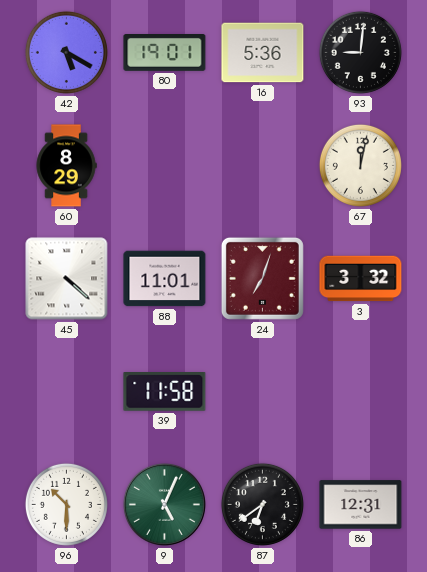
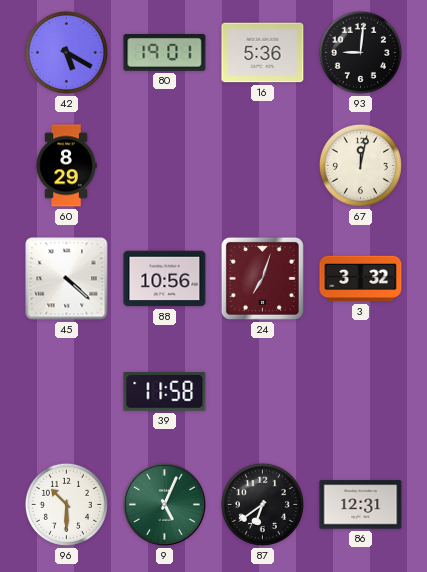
88: 11:01 -> 10:56
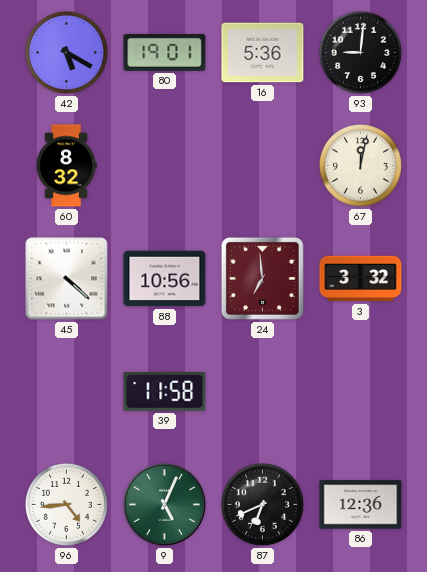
60: 8:29 -> 8:32
24: 7:03 -> 6:59
96: 10:30 -> 4:44
87: 6:39 -> 6:41
86: 12:31 -> 12:36
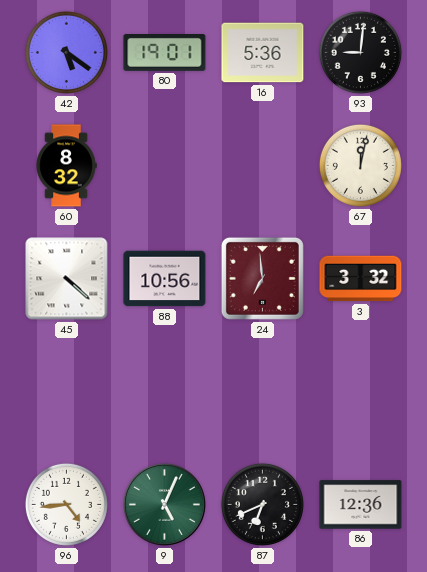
42: 5:20 -> 5:21
39: 11:58 -> none
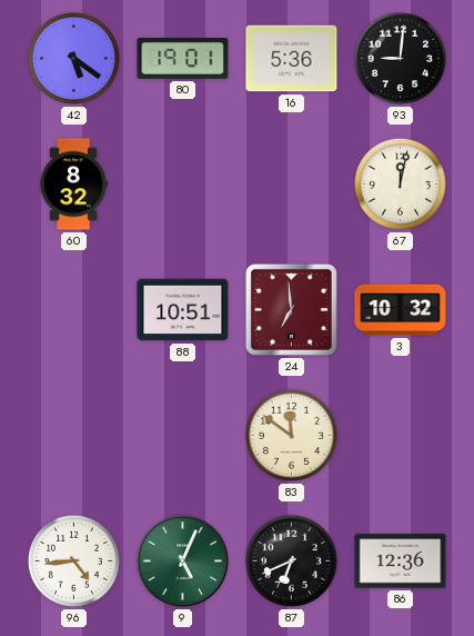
45: 4:22 -> none
88: 10:56 -> 10:51
3: 3:32 -> 10:32
83: none -> 11:51
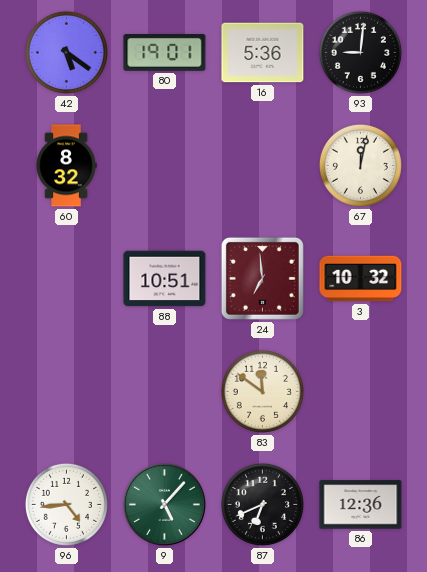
9: 5:04 -> 5:07
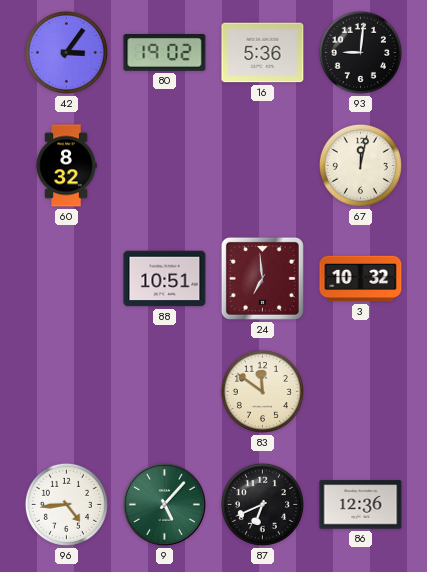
42: 5:21 -> 3:06
80: 19:01 -> 19:02
